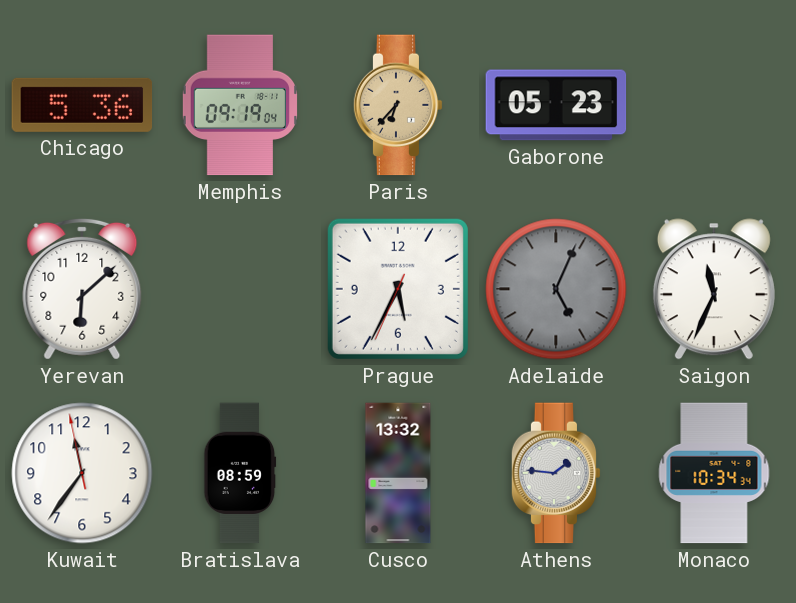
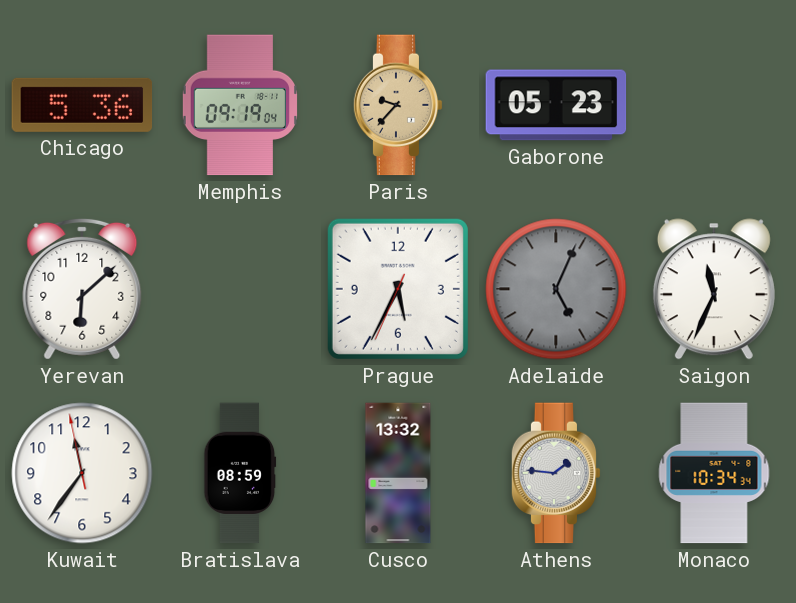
Paris: 6:37 -> 9:37
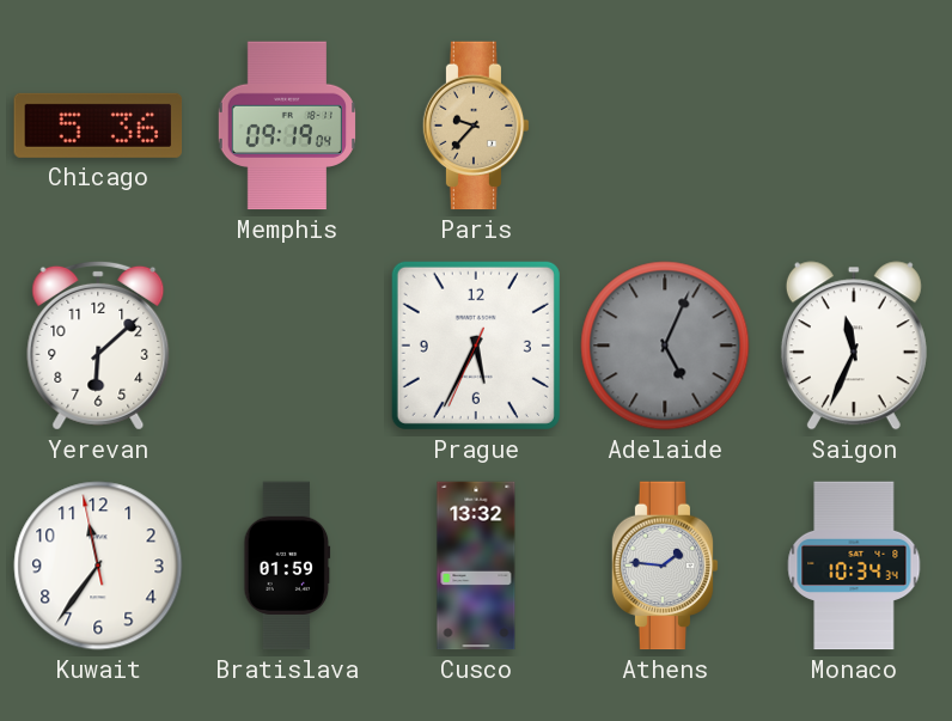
Gaborone: 05:23 -> none
Bratislava: 08:59 -> 01:59
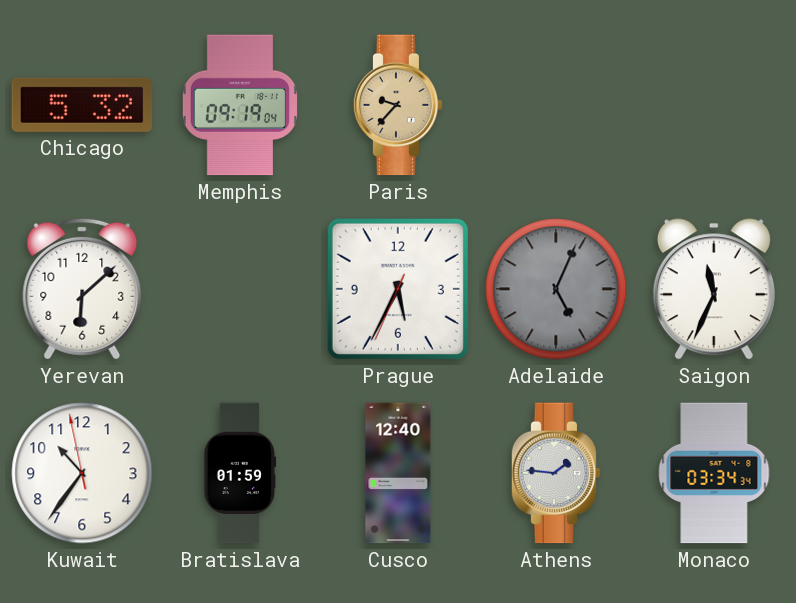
Chicago: 5:36 -> 5:32
Kuwait: 11:35 -> 10:35
Cusco: 13:32 -> 12:40
Monaco: 10:34 -> 03:34
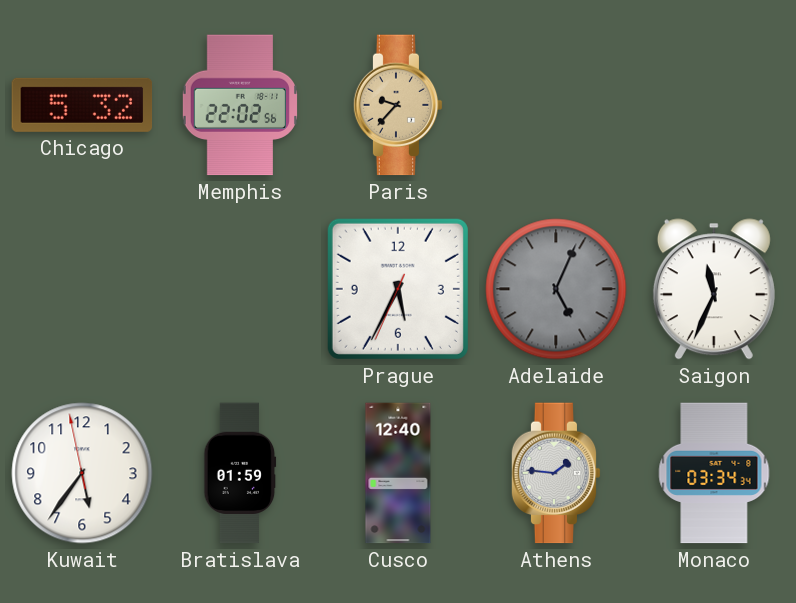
Memphis: 09:19 -> 22:02
Yerevan: 6:08 -> none
Kuwait: 10:35 -> 5:35
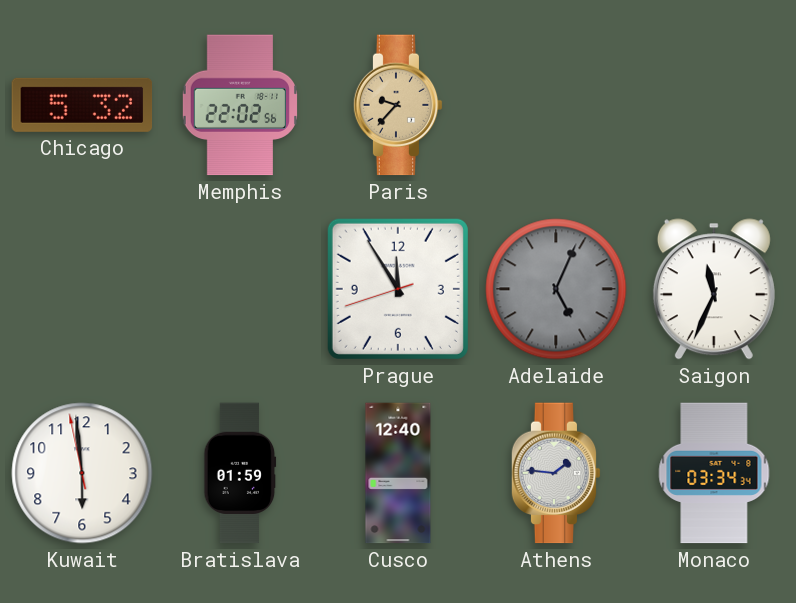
Prague: 5:34 -> 11:54
Kuwait: 5:35 -> 5:58
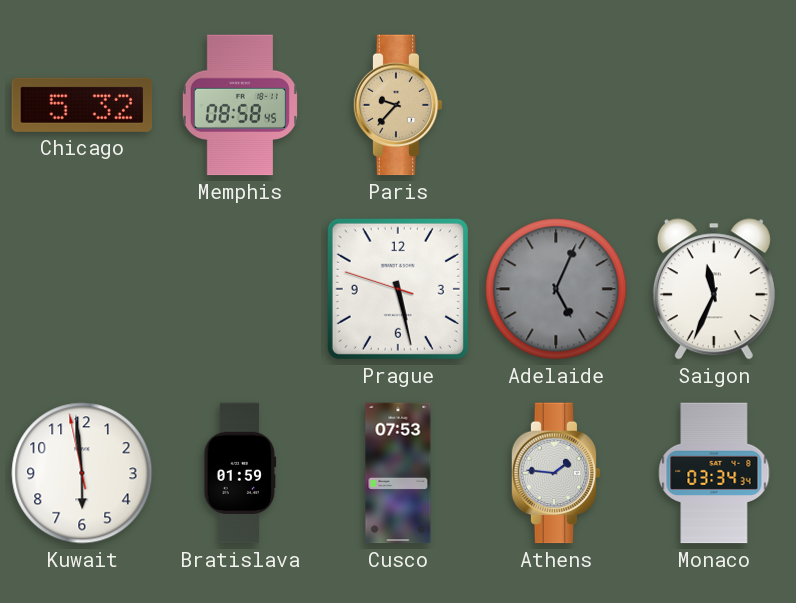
Memphis: 22:02 -> 08:58
Prague: 11:54 -> 5:27
Cusco: 12:40 -> 07:53
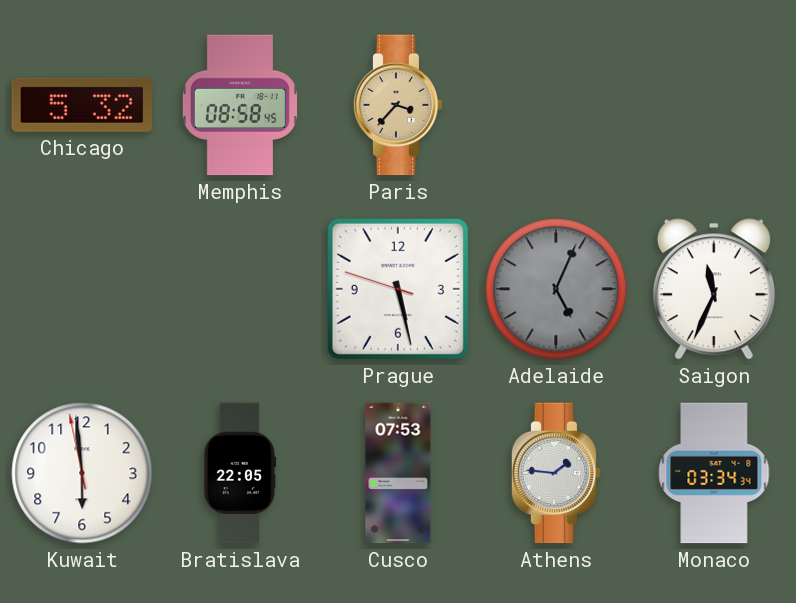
Paris: 9:37 -> 3:37
Bratislava: 01:59 -> 22:05
